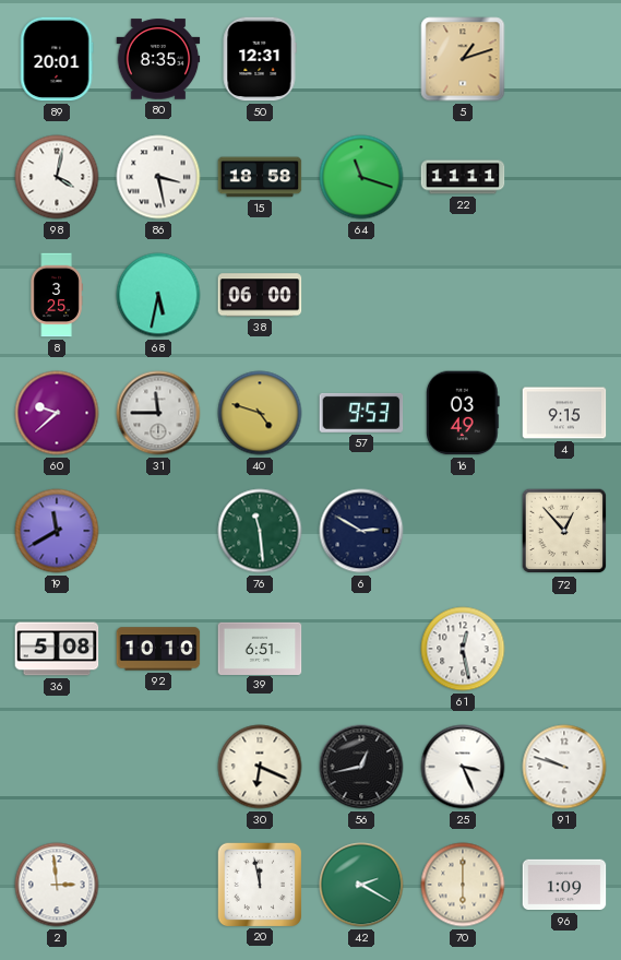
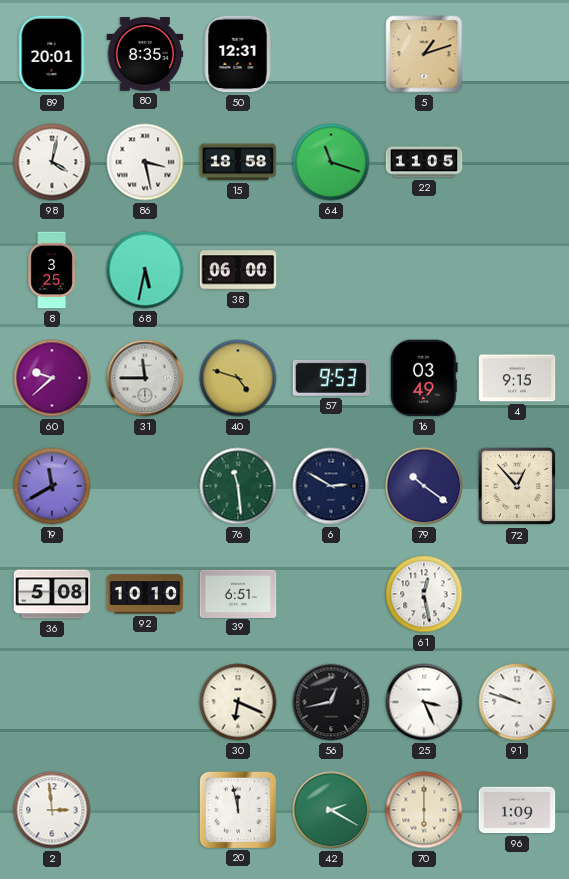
22: 11:11 -> 11:05
79: none -> 10:21
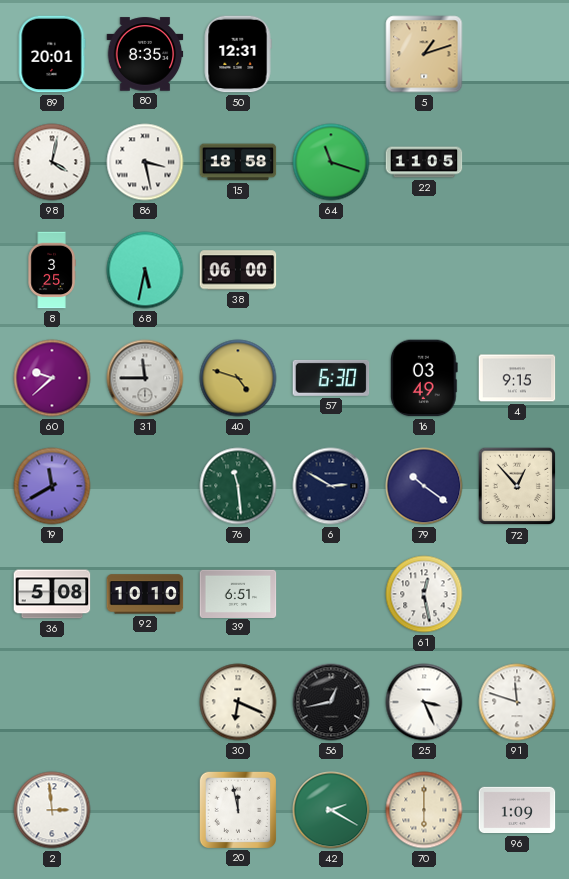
57: 9:53 -> 6:30
91: 9:48 -> 11:48
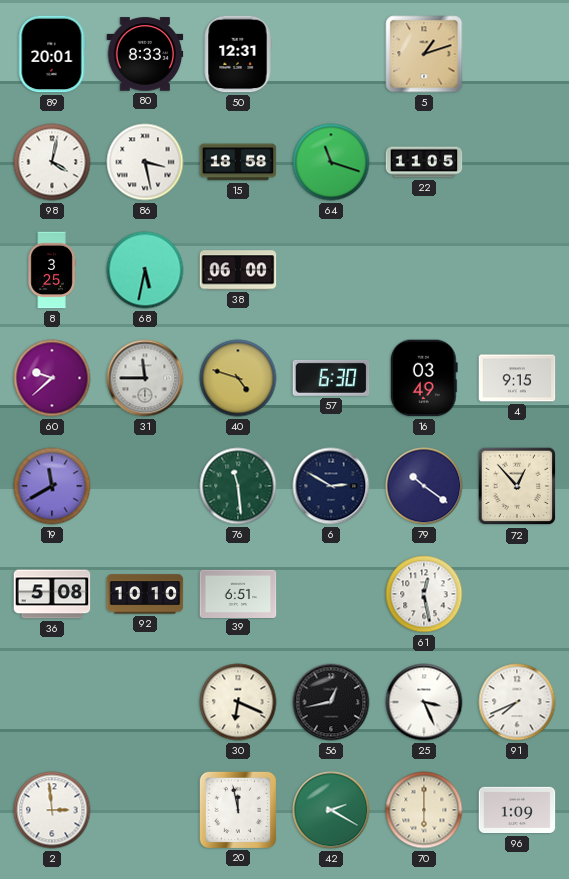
80: 8:35 -> 8:33
91: 11:48 -> 7:41
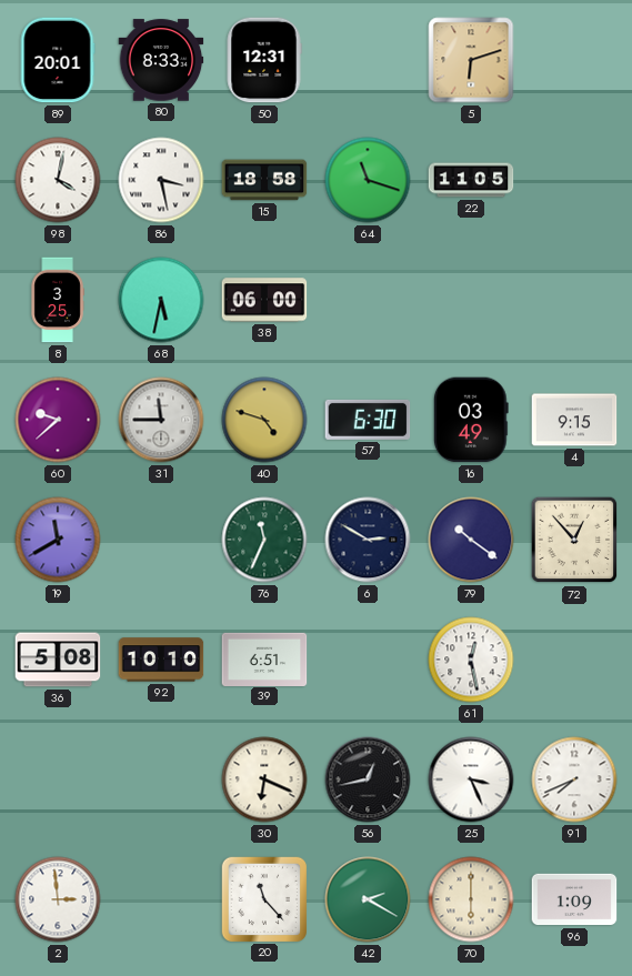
5: 1:12 -> 6:12
76: 11:29 -> 11:34
20: 11:58 -> 11:23
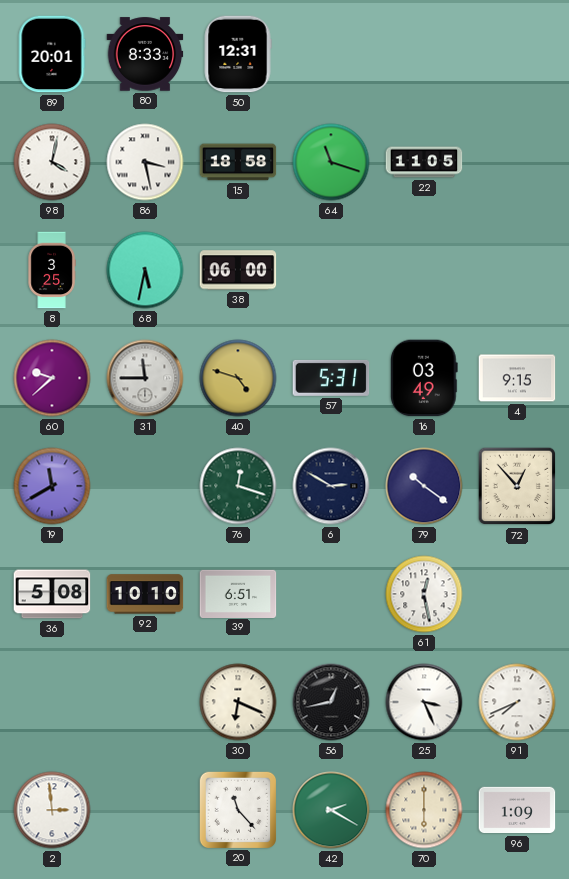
5: 6:12 -> none
57: 6:30 -> 5:31
76: 11:34 -> 12:18
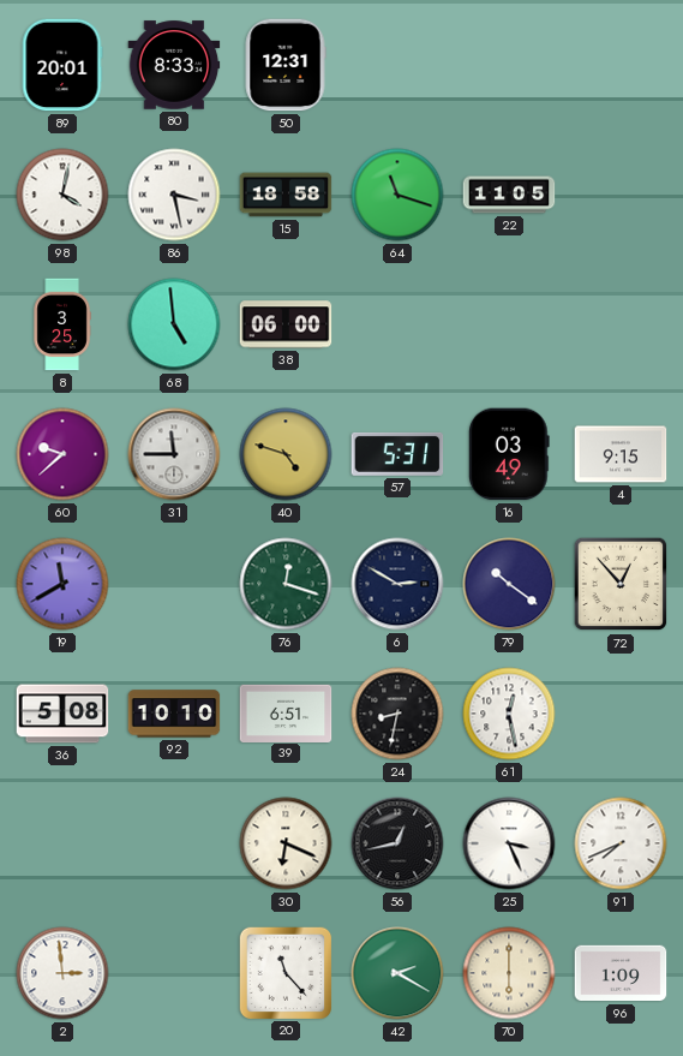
68: 5:32 -> 4:59
24: none -> 8:32
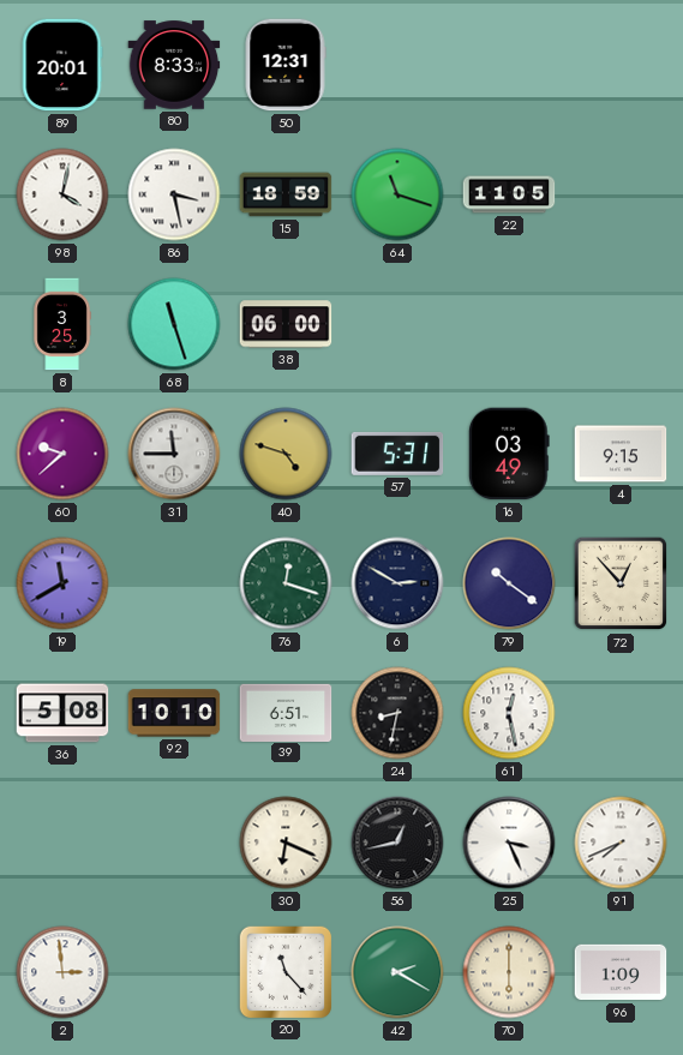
15: 18:58 -> 18:59
68: 4:59 -> 11:27
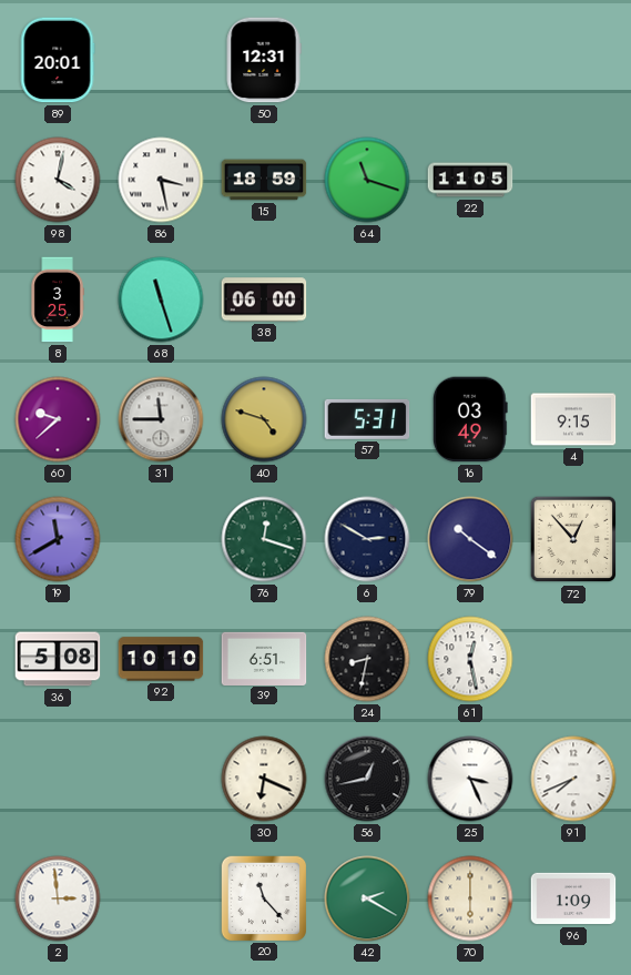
80: 8:33 -> none
